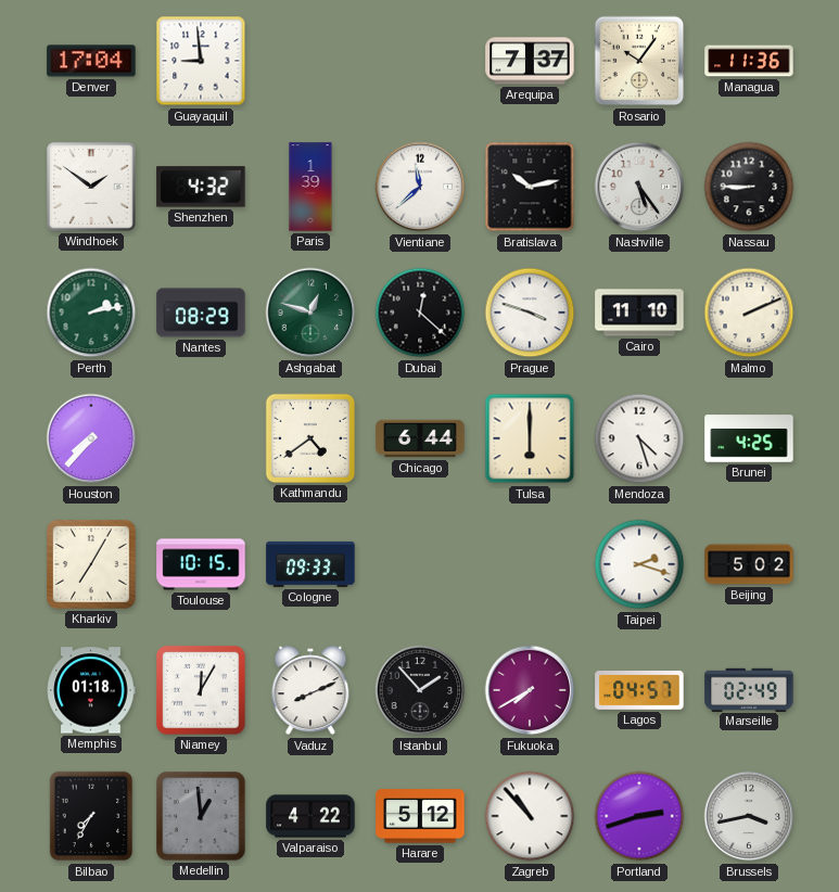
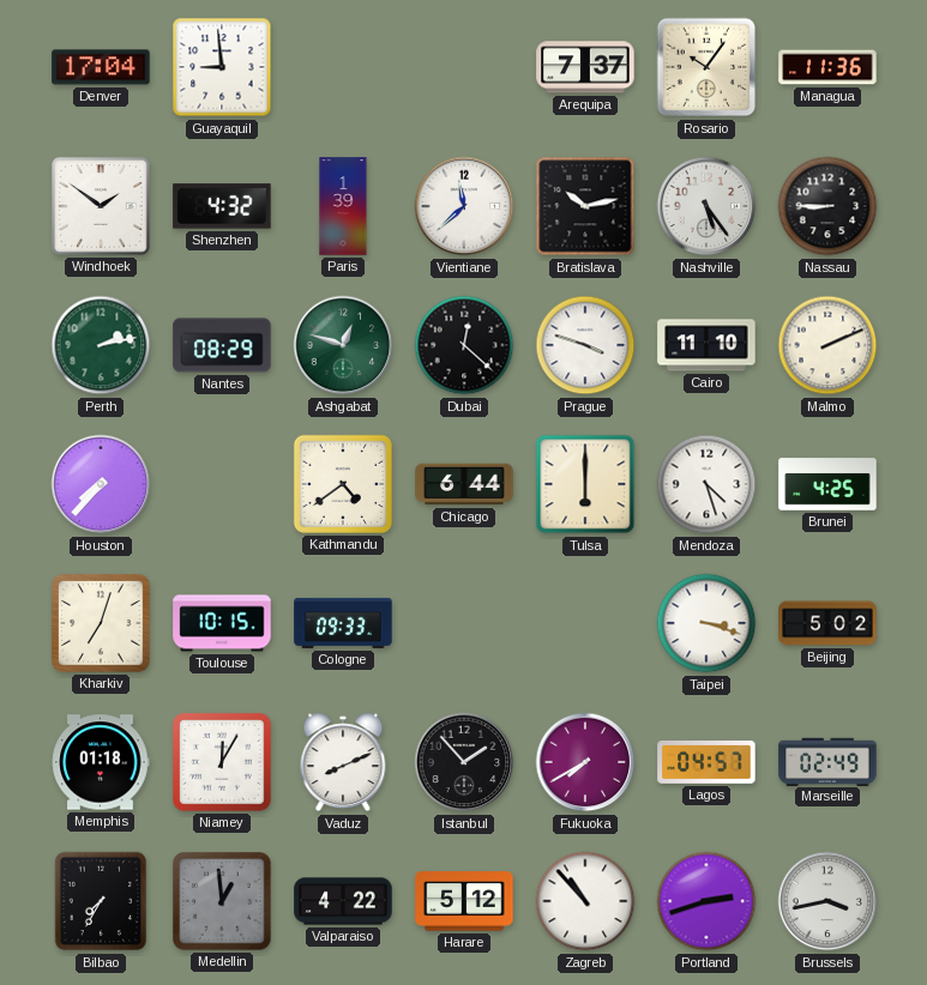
Kharkiv: 7:05 -> 7:03
Taipei: 2:18 -> 3:18
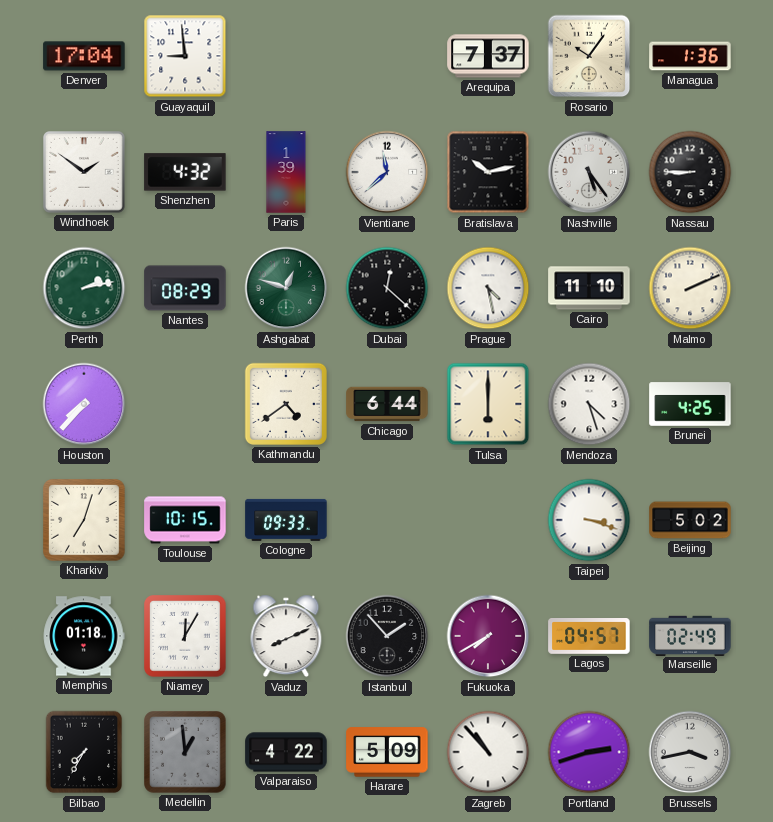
Managua: 11:36 -> 1:36
Prague: 3:48 -> 4:28
Harare: 5:12 -> 5:09
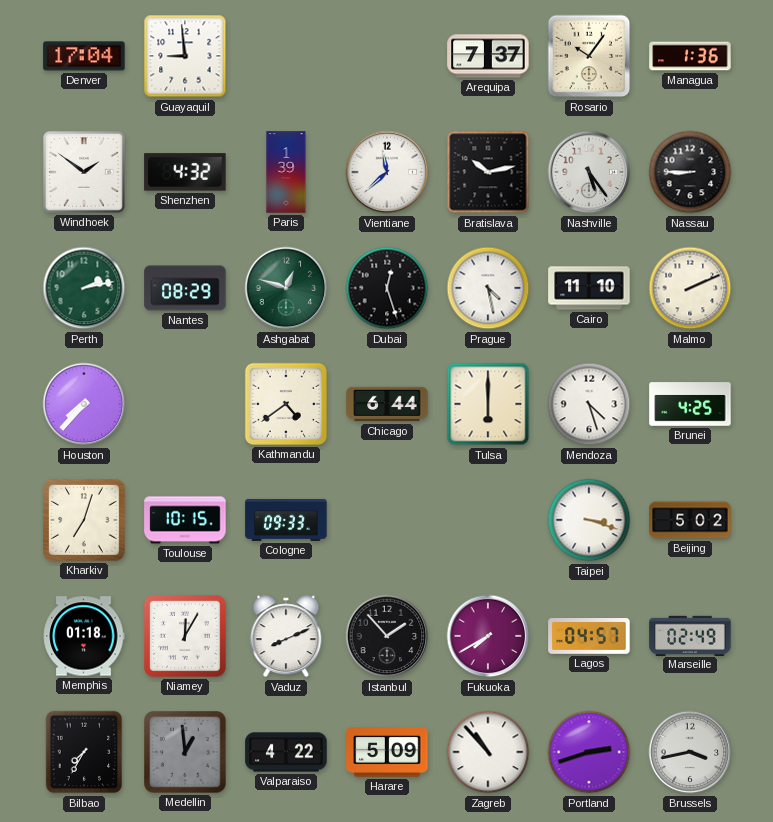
Dubai: 12:22 -> 12:27
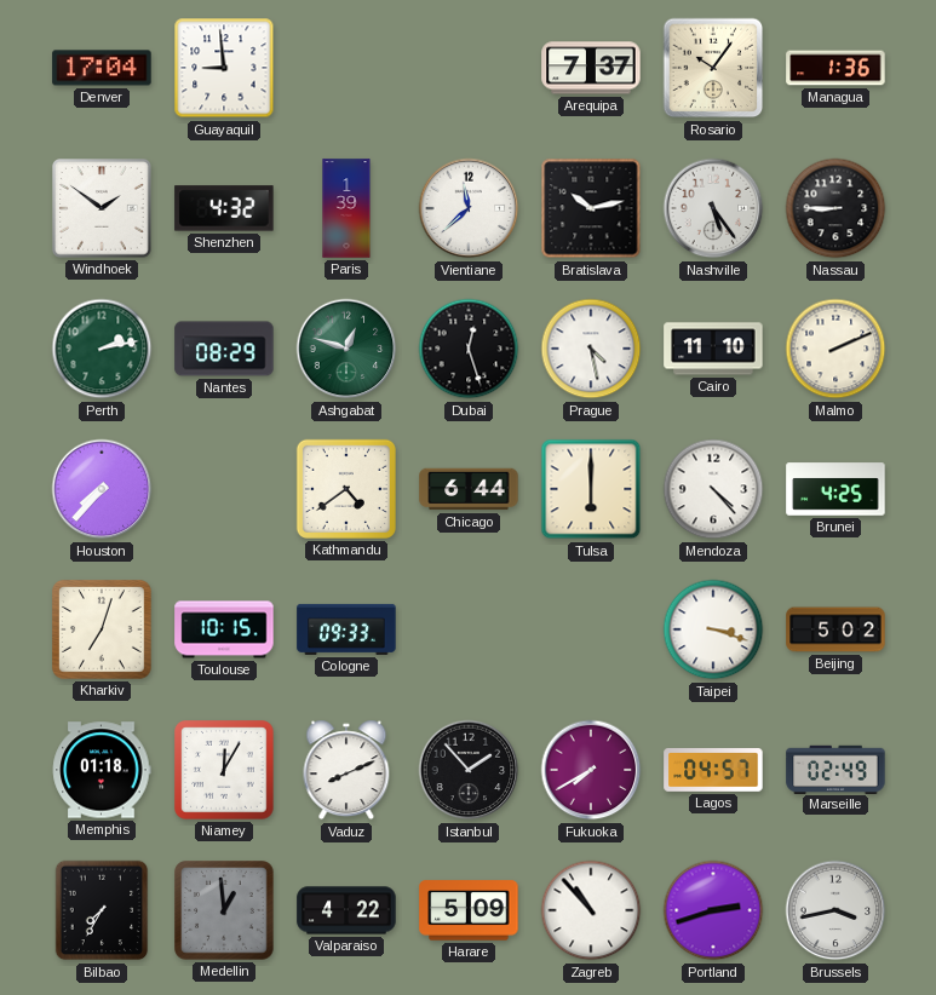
Mendoza: 4:27 -> 4:23
